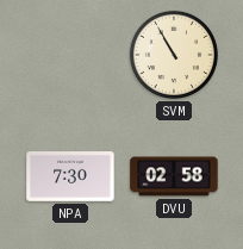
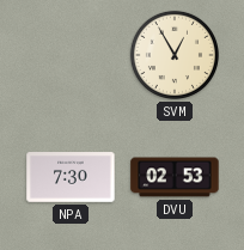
SVM: 10:55 -> 12:55
DVU: 02:58 -> 02:53
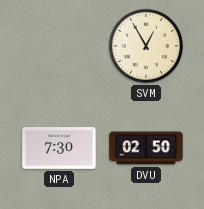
DVU: 02:53 -> 02:50
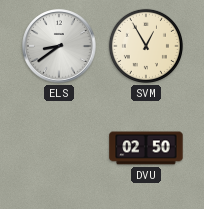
ELS: none -> 8:39
NPA: 7:30 -> none
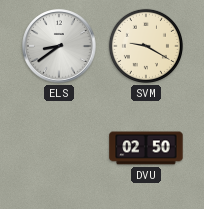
SVM: 12:55 -> 9:20
